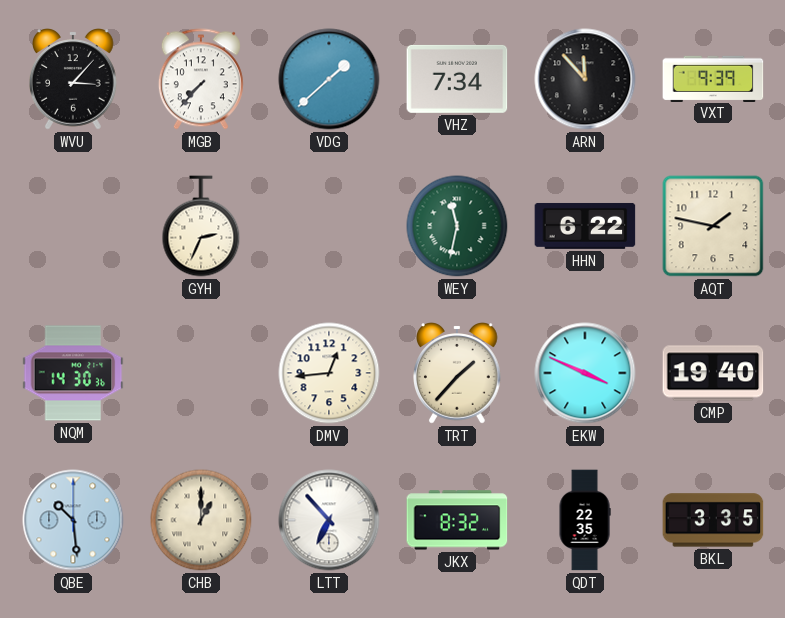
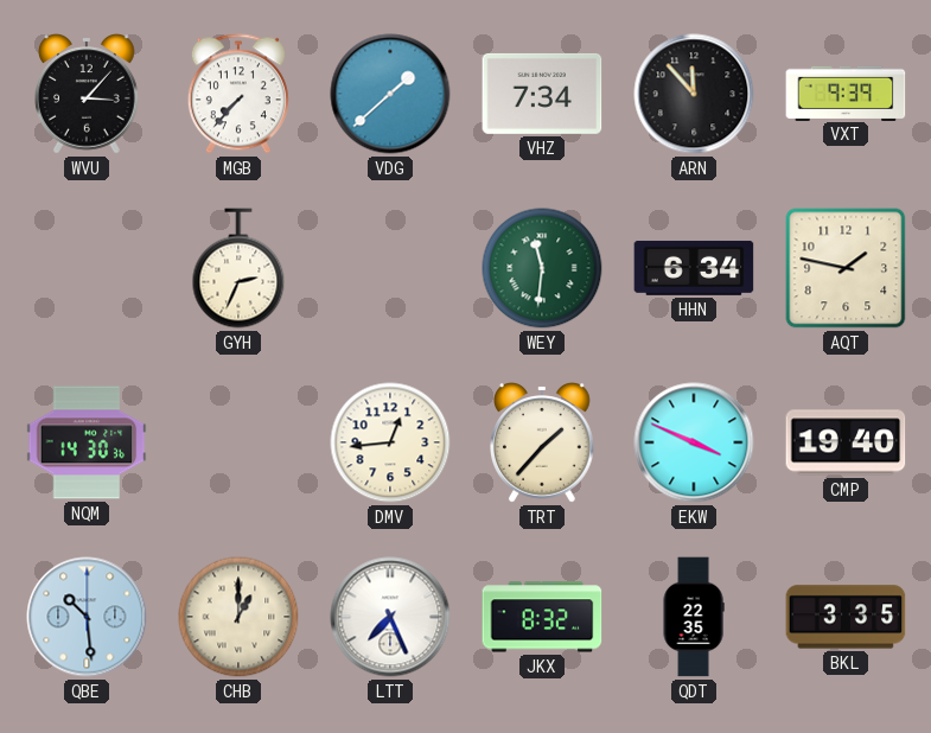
WEY: 11:32 -> 11:31
HHN: 6:22 -> 6:34
LTT: 6:53 -> 7:26
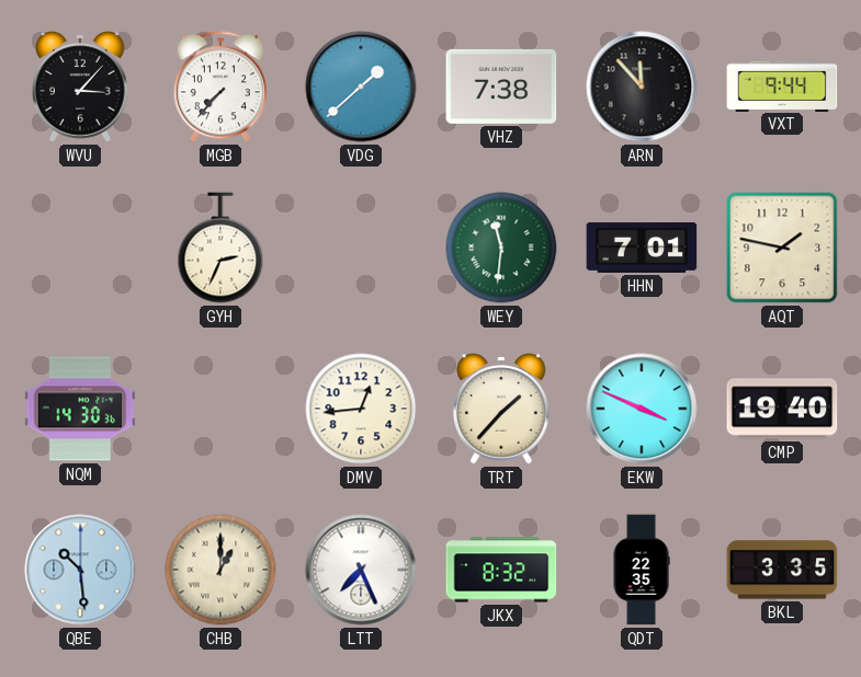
VHZ: 7:34 -> 7:38
VXT: 9:39 -> 9:44
HHN: 6:34 -> 7:01
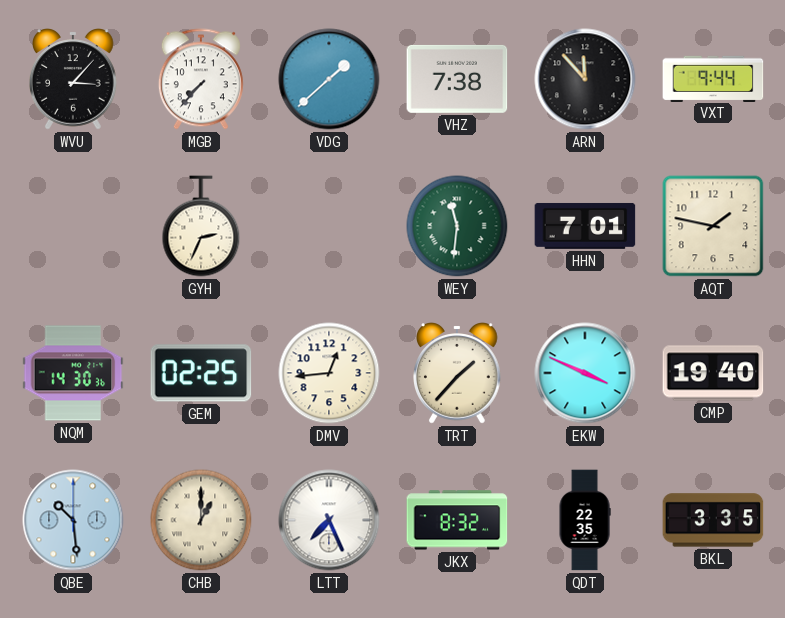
GEM: none -> 02:25
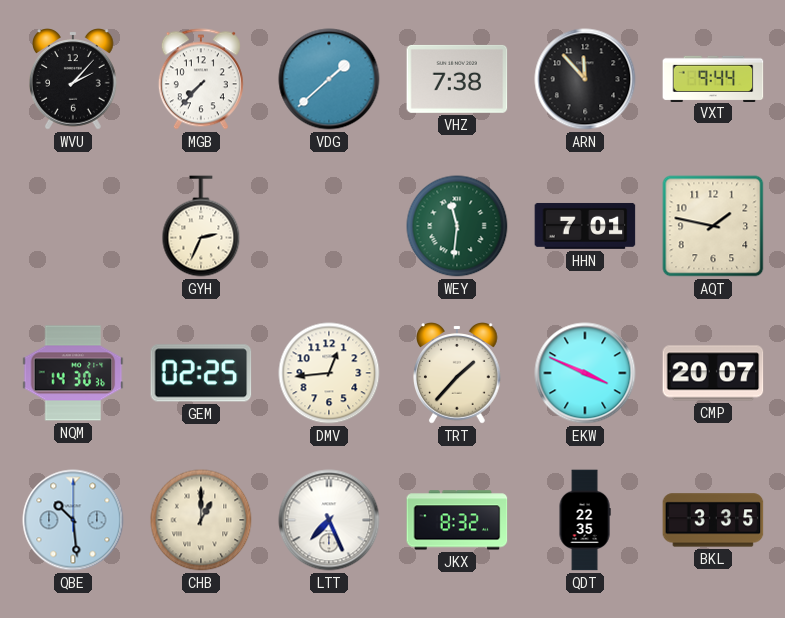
WVU: 3:07 -> 2:07
CMP: 19:40 -> 20:07
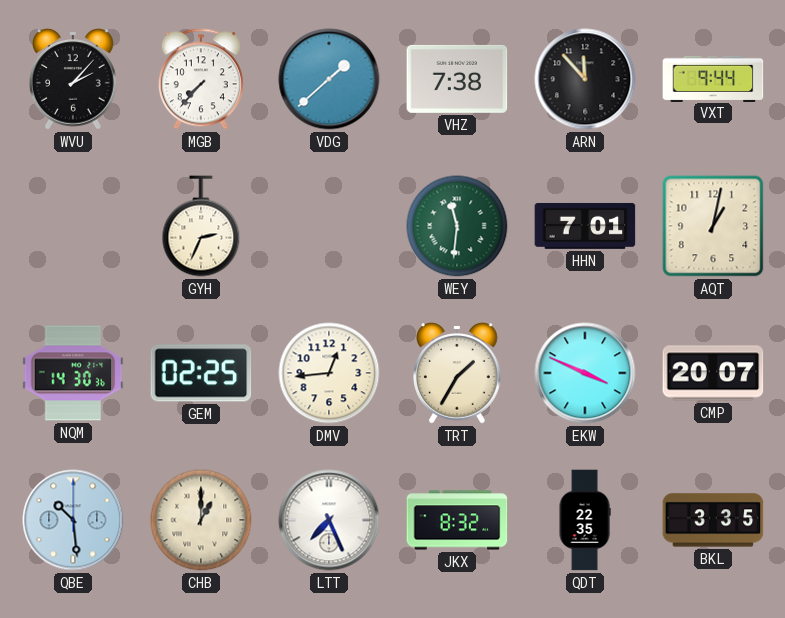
AQT: 1:47 -> 1:02
TRT: 1:37 -> 1:35
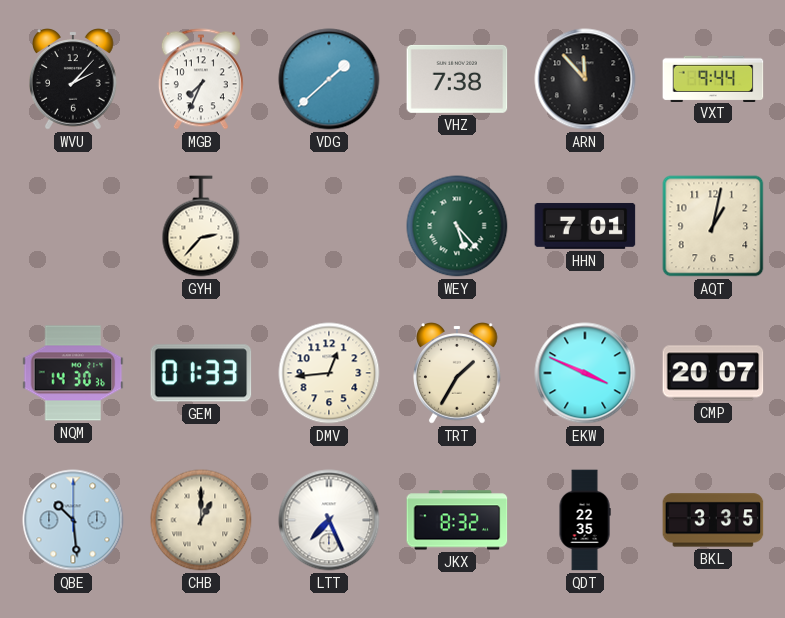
MGB: 7:37 -> 7:34
GYH: 2:34 -> 2:37
WEY: 11:31 -> 5:23
GEM: 02:25 -> 01:33
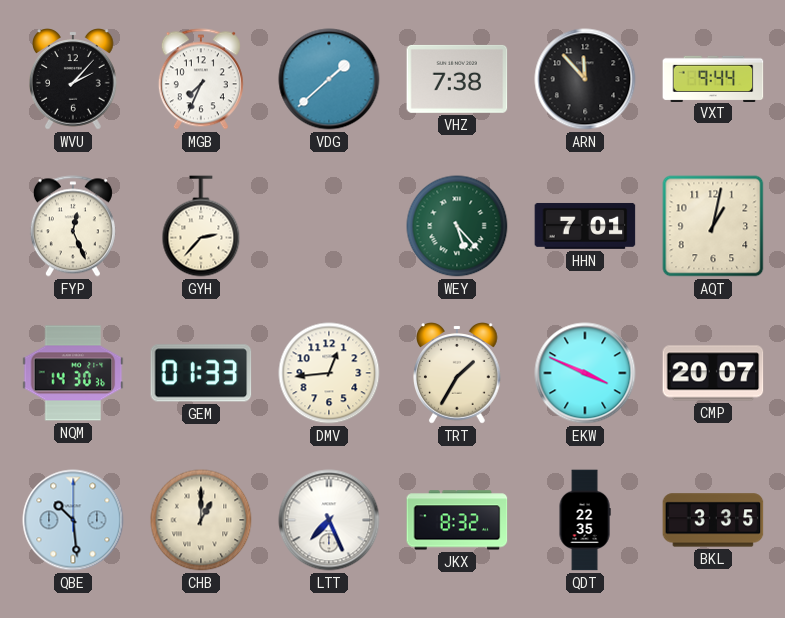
FYP: none -> 12:26
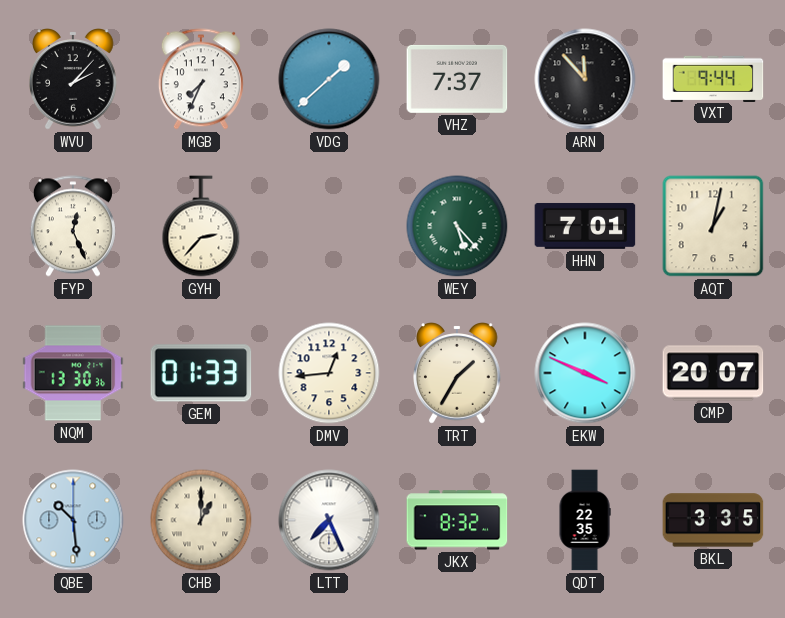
VHZ: 7:38 -> 7:37
NQM: 14:30 -> 13:30
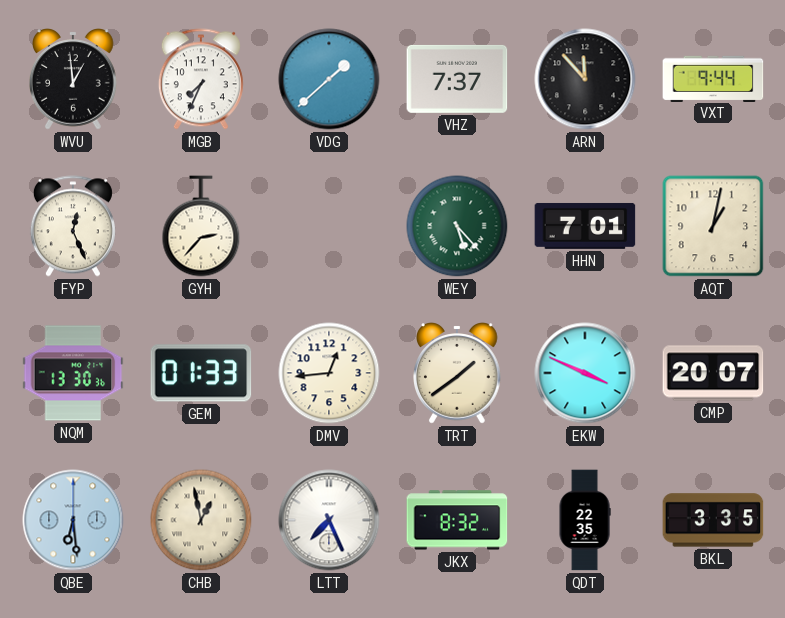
WVU: 2:07 -> 12:59
TRT: 1:35 -> 1:39
QBE: 10:29 -> 6:29
CHB: 1:00 -> 12:58
